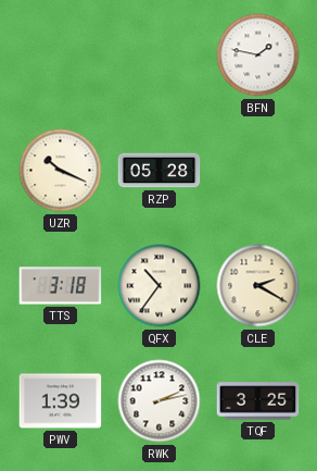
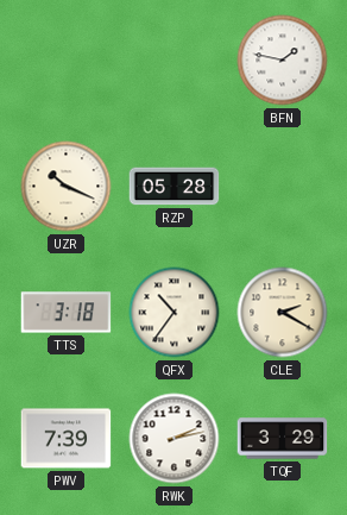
PWV: 1:39 -> 7:39
TQF: 3:25 -> 3:29
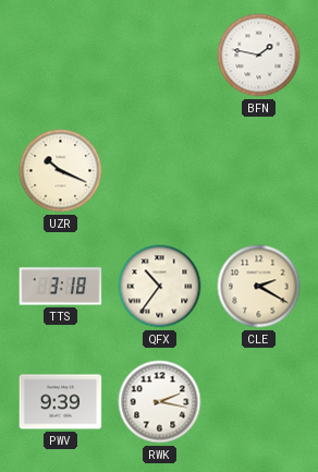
RZP: 05:28 -> none
PWV: 7:39 -> 9:39
RWK: 2:13 -> 2:17
TQF: 3:29 -> none
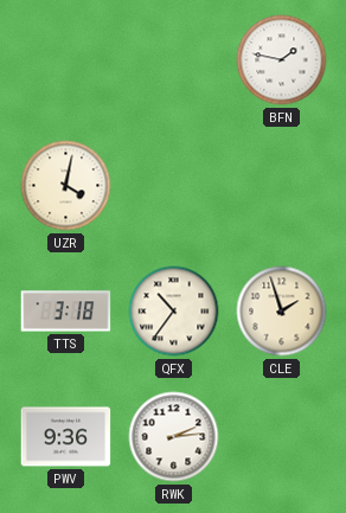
UZR: 10:19 -> 4:02
CLE: 2:20 -> 1:57
PWV: 9:39 -> 9:36
RWK: 2:17 -> 2:14
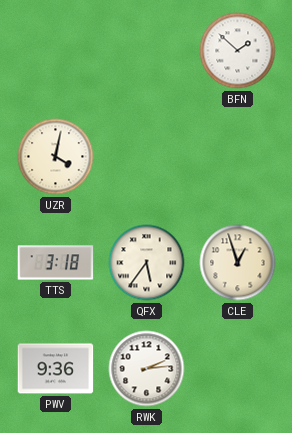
BFN: 1:47 -> 1:52
QFX: 10:36 -> 5:36
CLE: 1:57 -> 12:57
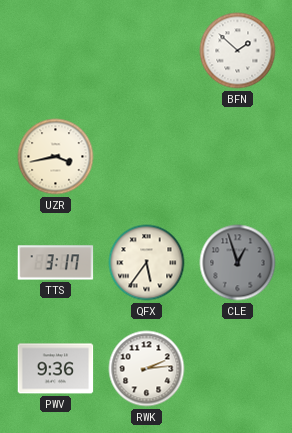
UZR: 4:02 -> 3:43
TTS: 3:18 -> 3:17
CLE dial: cream -> grey
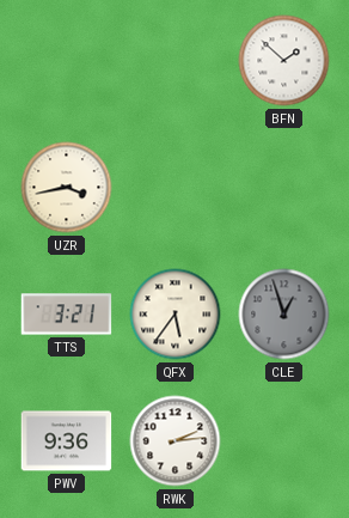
TTS: 3:17 -> 3:21
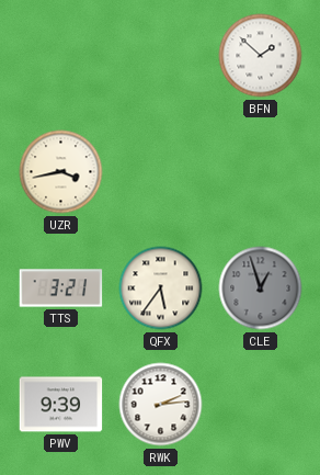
PWV: 9:36 -> 9:39
